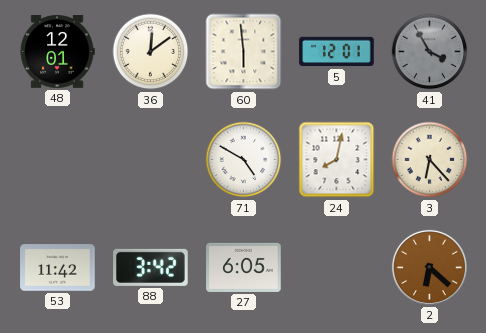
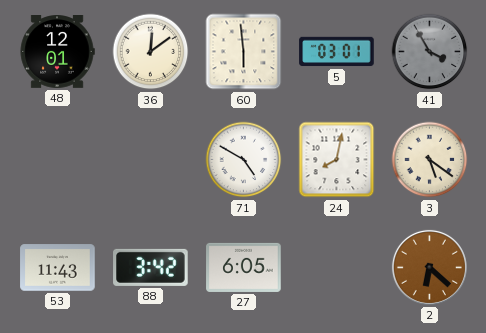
5: 12:01 -> 03:01
3: 6:23 -> 5:21
53: 11:42 -> 11:43
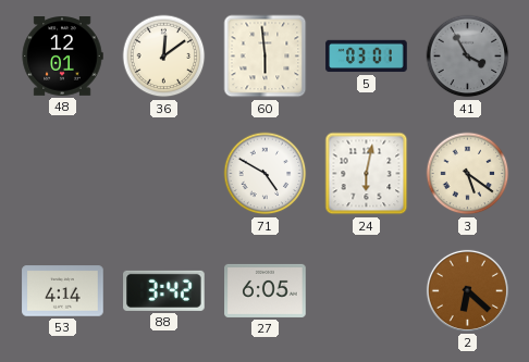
24: 8:02 -> 6:02
53: 11:43 -> 4:14
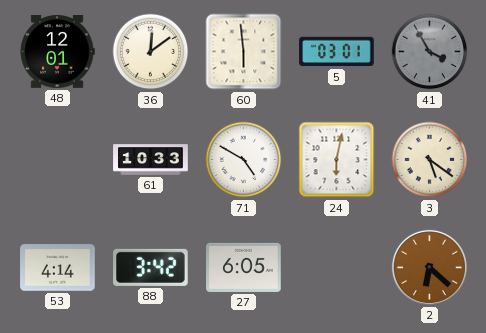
61: none -> 10:33
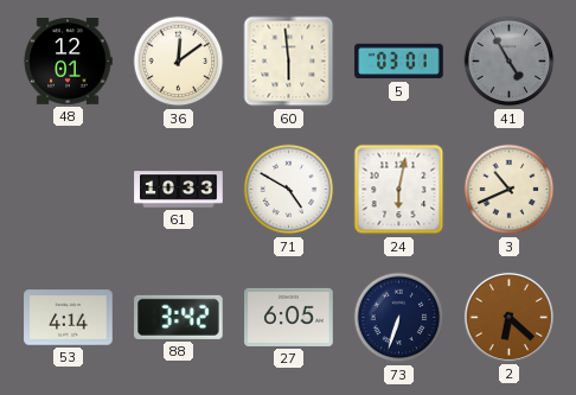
41: 3:55 -> 4:55
3: 5:21 -> 10:41
73: none -> 6:33
